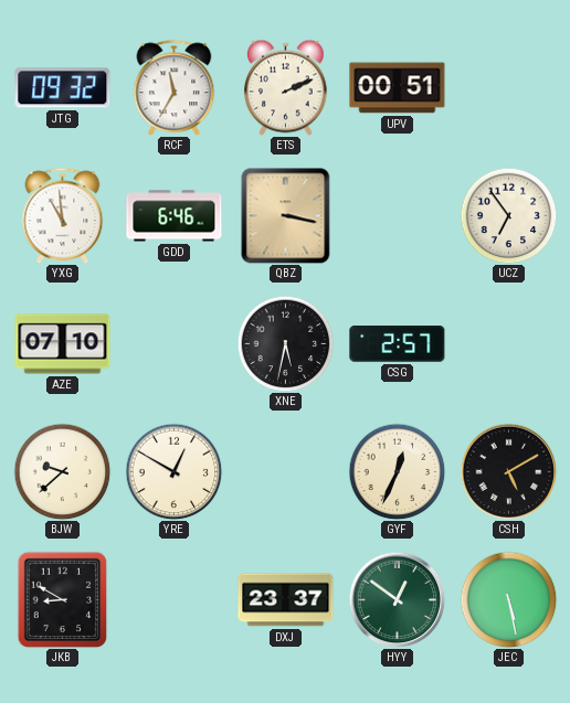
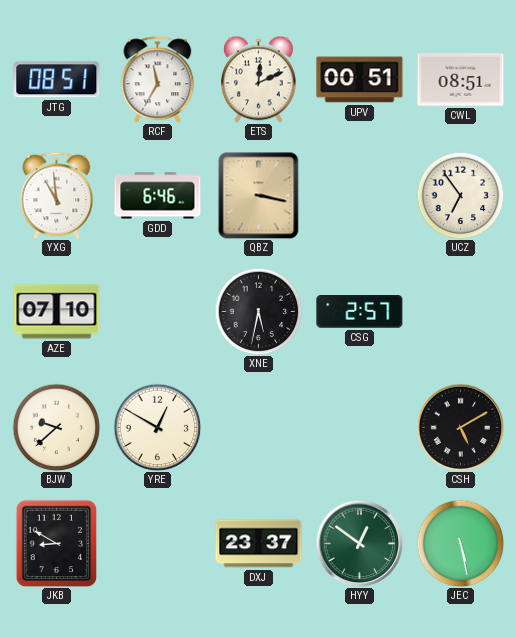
JTG: 09:32 -> 08:51
ETS: 2:11 -> 12:11
CWL: none -> 08:51
GYF: 12:34 -> none
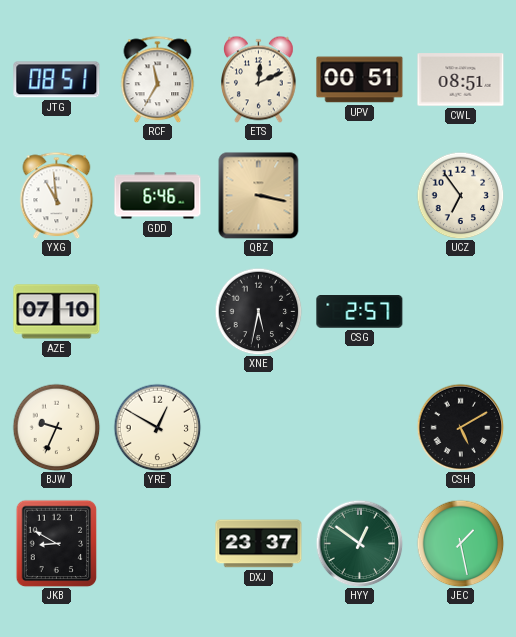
BJW: 9:38 -> 9:34
JEC: 5:28 -> 1:28
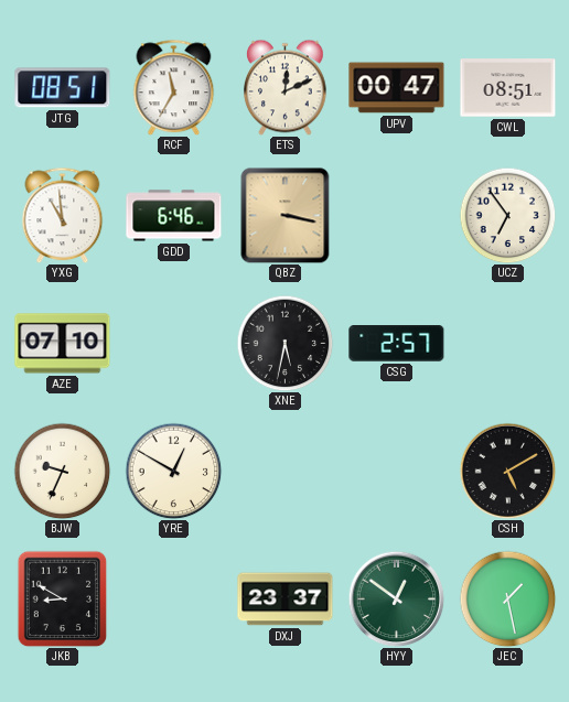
UPV: 00:51 -> 00:47
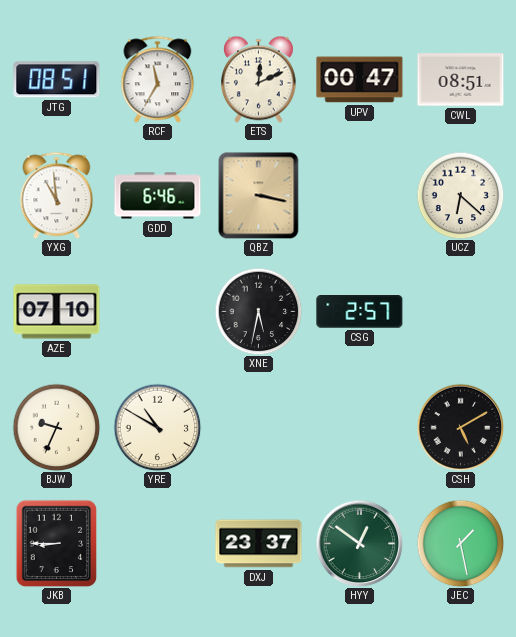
UCZ: 6:54 -> 6:22
YRE: 12:50 -> 10:50
JKB: 8:50 -> 8:45
